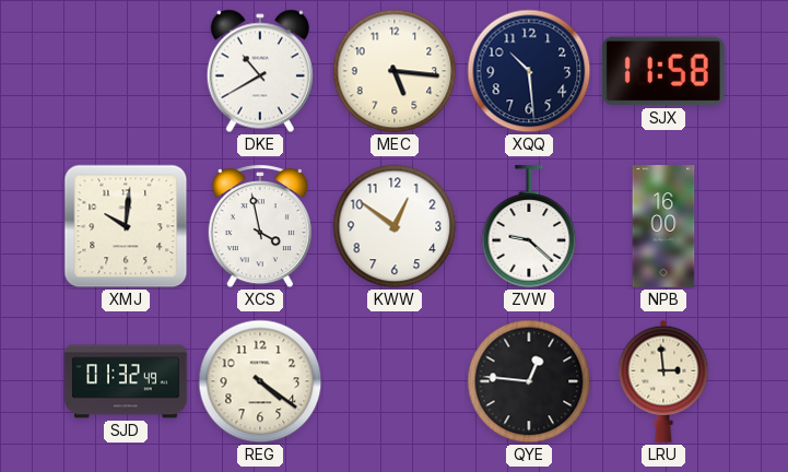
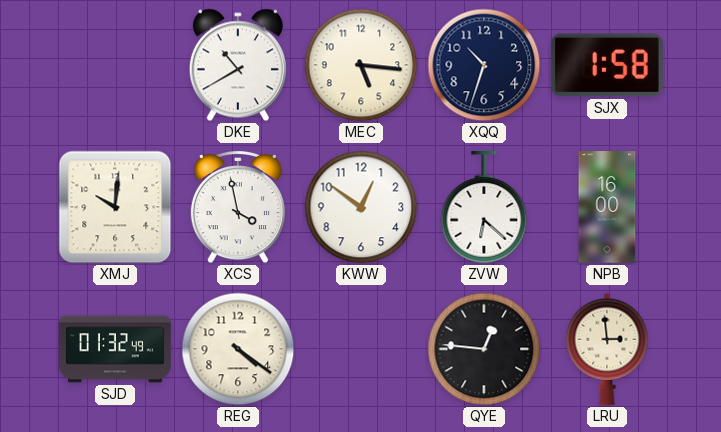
XQQ: 10:29 -> 10:33
SJX: 11:58 -> 1:58
ZVW: 9:22 -> 6:22
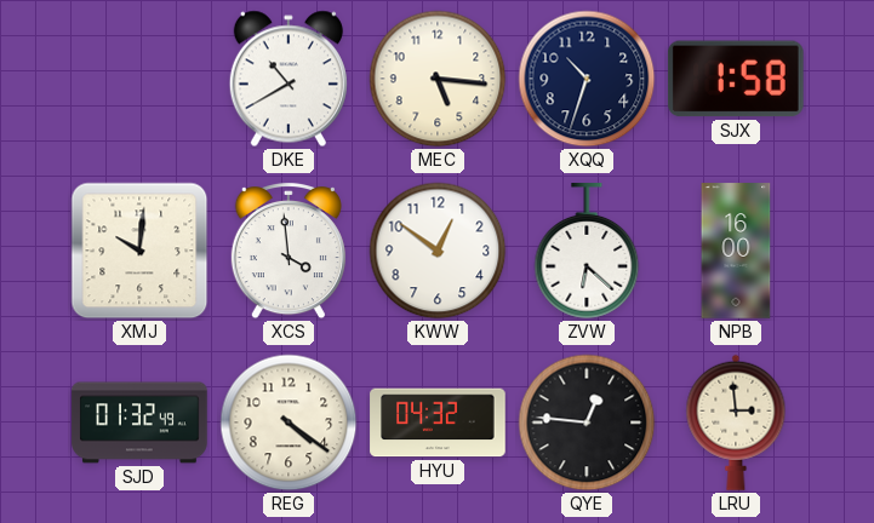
XCS: 3:58 -> 3:59
HYU: none -> 04:32
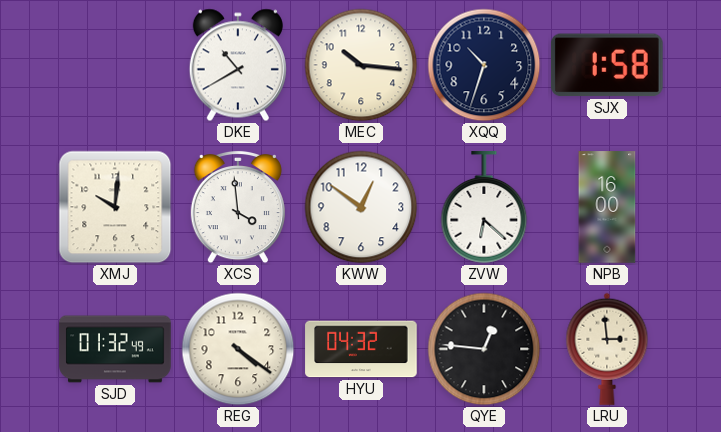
MEC: 5:16 -> 10:16
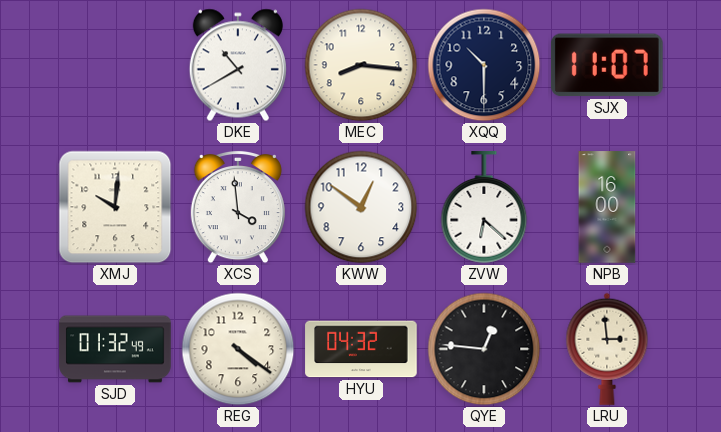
MEC: 10:16 -> 8:16
XQQ: 10:33 -> 10:30
SJX: 1:58 -> 11:07
